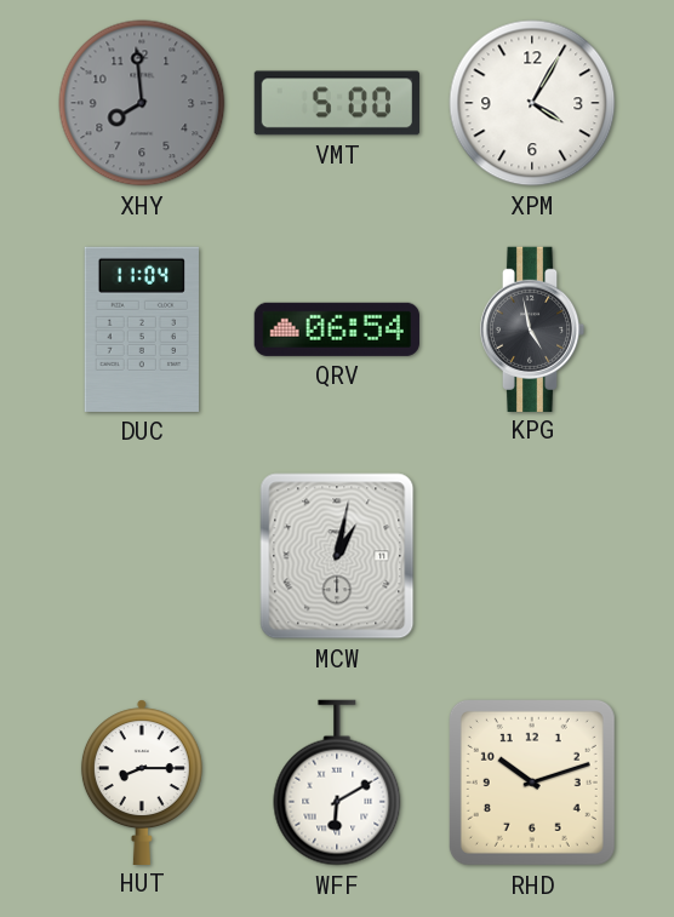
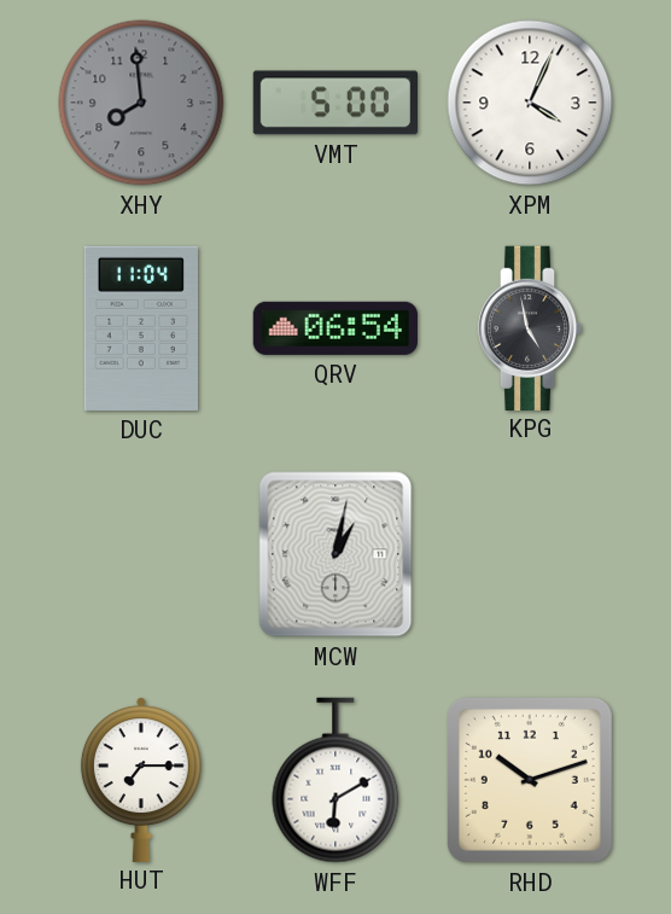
XPM: 4:05 -> 4:04
HUT: 8:15 -> 7:15
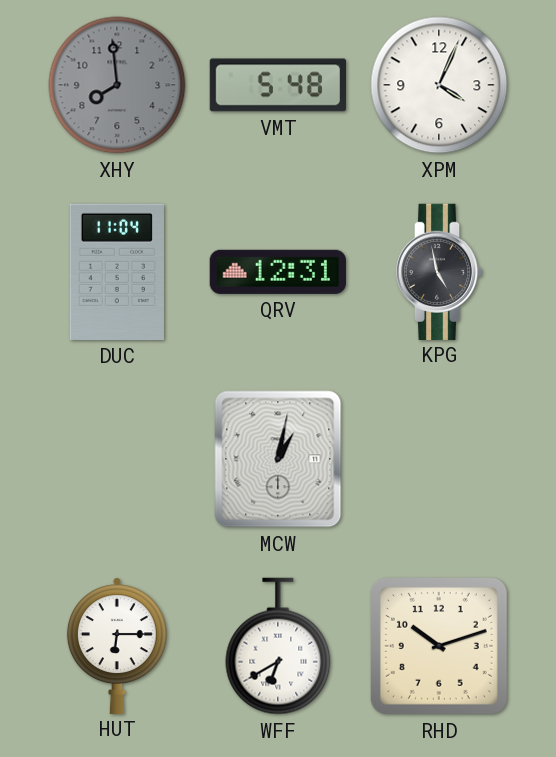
VMT: 5:00 -> 5:48
QRV: 06:54 -> 12:31
HUT: 7:15 -> 6:15
WFF: 6:10 -> 6:40
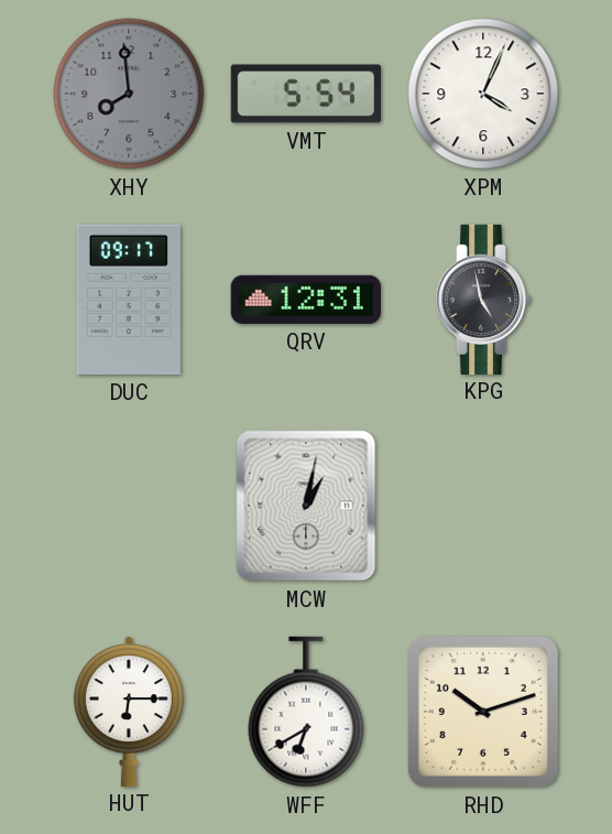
VMT: 5:48 -> 5:54
DUC: 11:04 -> 09:17
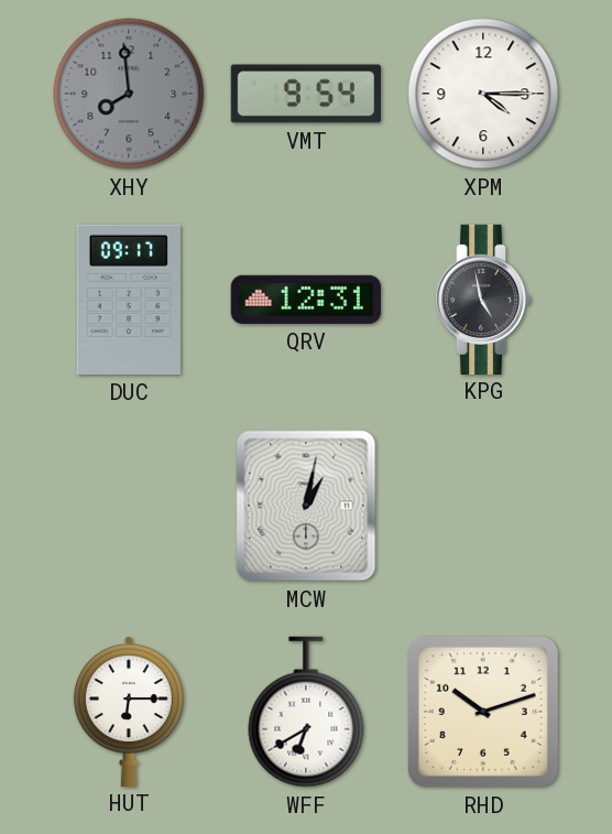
VMT: 5:54 -> 9:54
XPM: 4:04 -> 4:15
